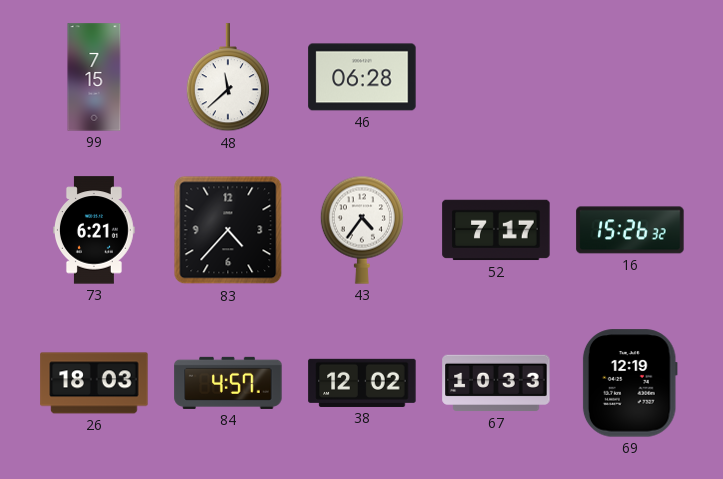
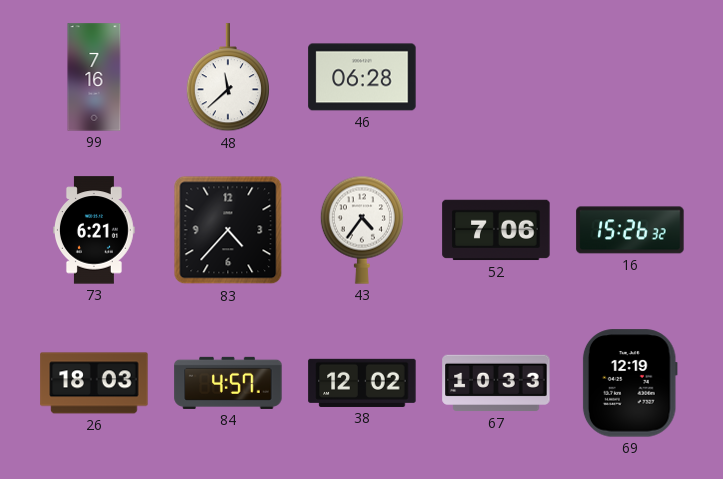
99: 7:15 -> 7:16
52: 7:17 -> 7:06
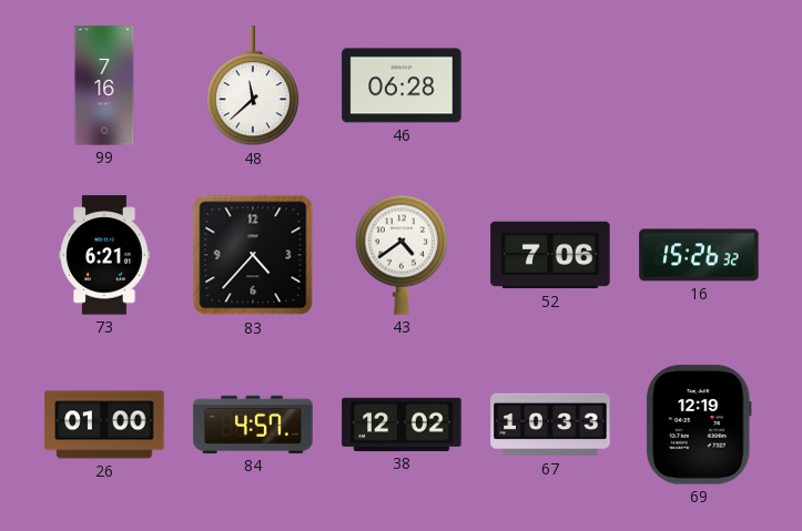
43: 4:36 -> 4:39
26: 18:03 -> 01:00
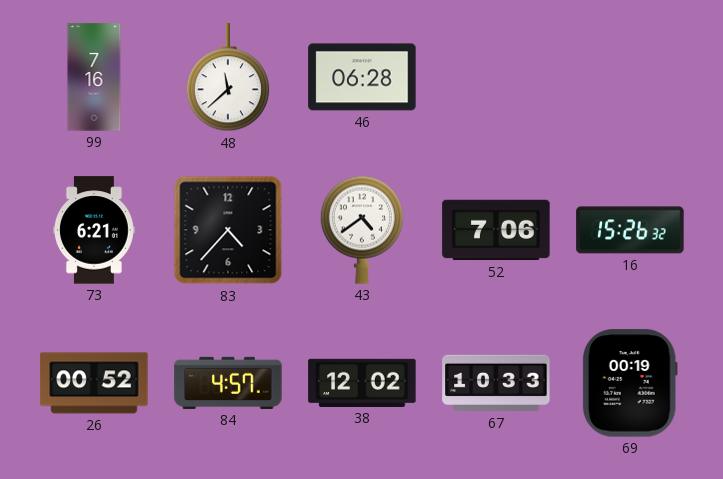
26: 01:00 -> 00:52
69: 12:19 -> 00:19
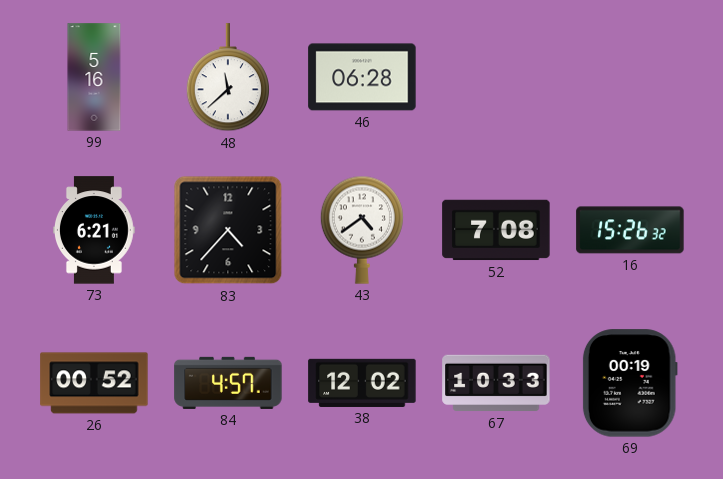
99: 7:16 -> 5:16
52: 7:06 -> 7:08
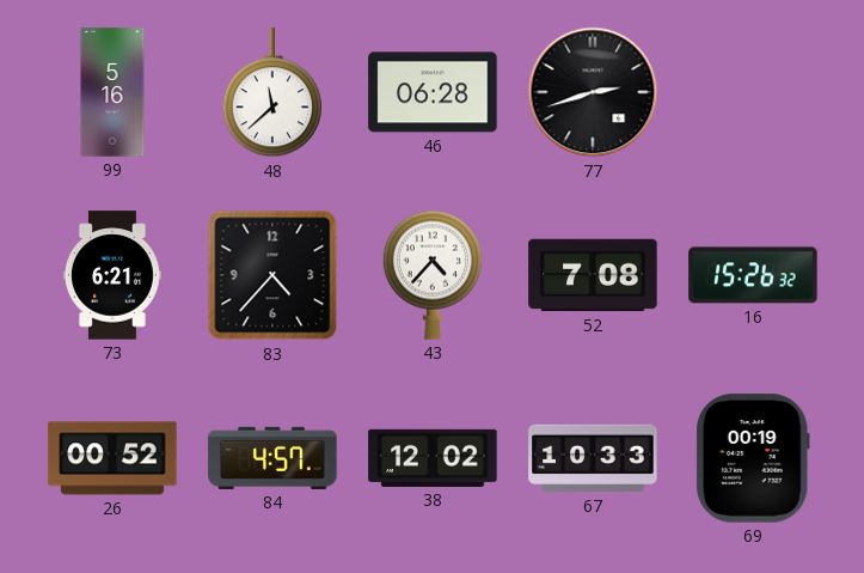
77: none -> 2:42
43: 4:39 -> 4:37
